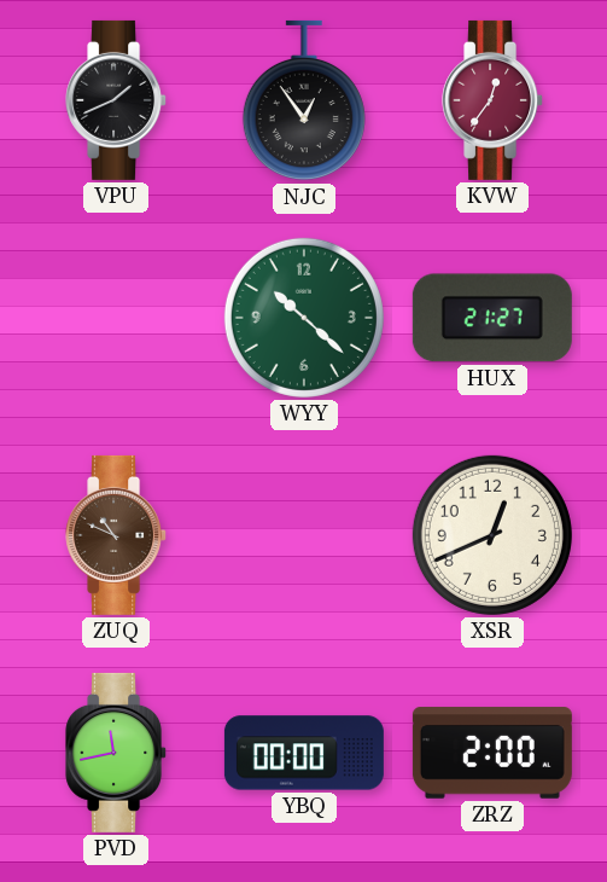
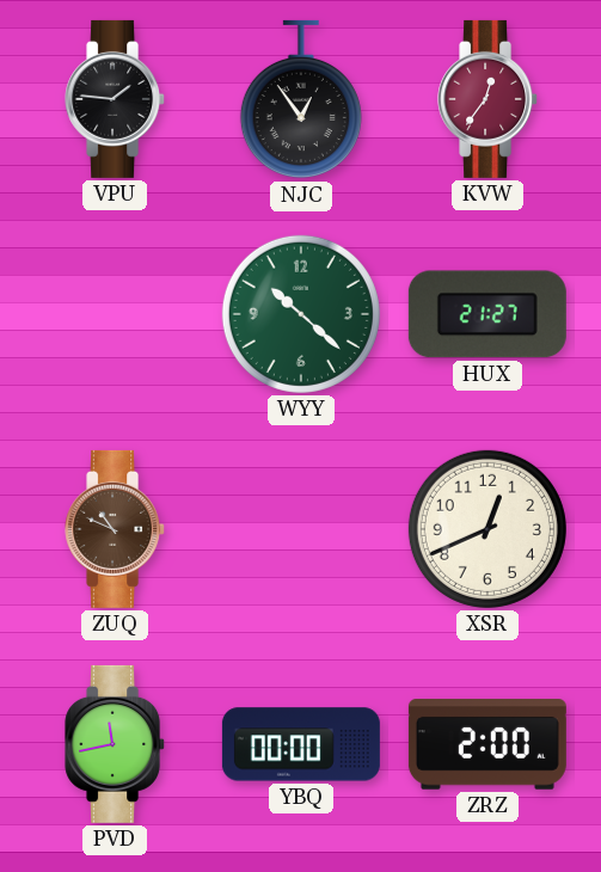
VPU: 1:41 -> 1:46
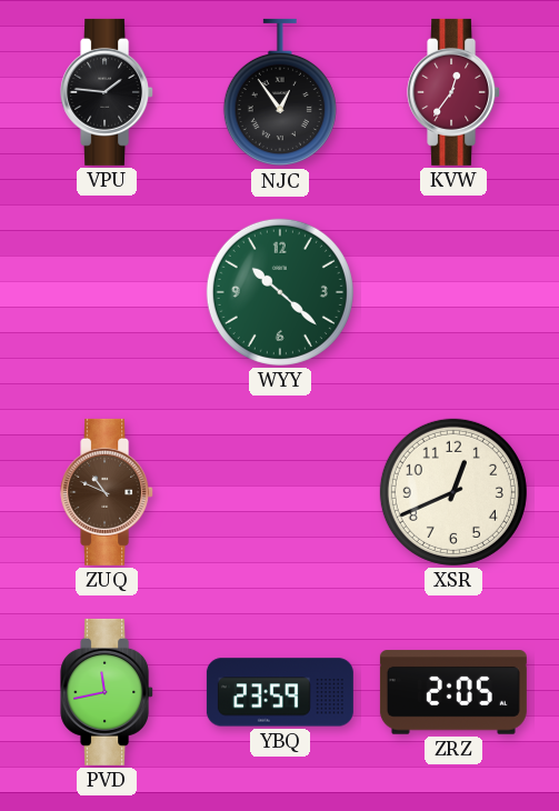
HUX: 21:27 -> none
YBQ: 00:00 -> 23:59
ZRZ: 2:00 -> 2:05
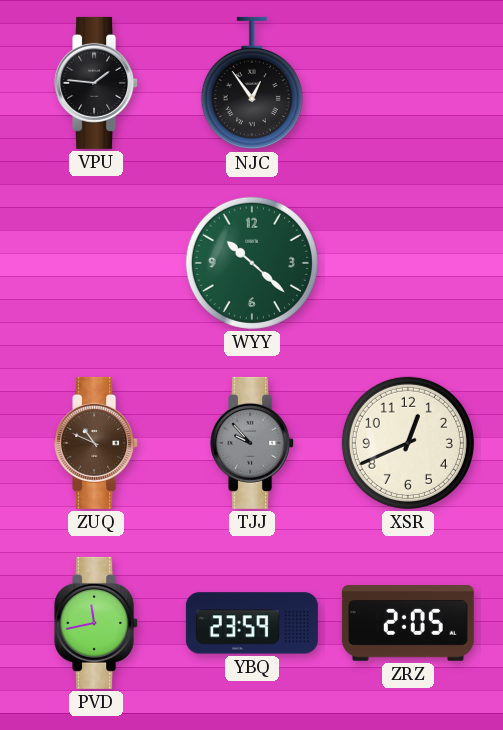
KVW: 12:36 -> none
TJJ: none -> 9:53
